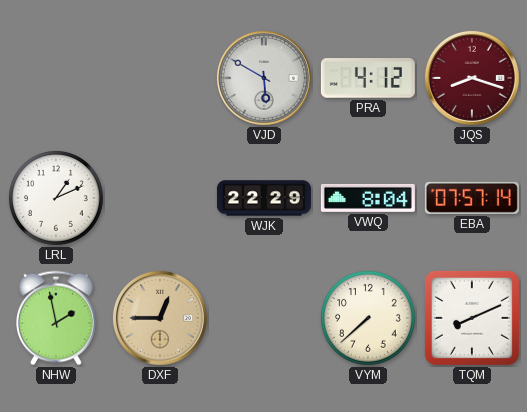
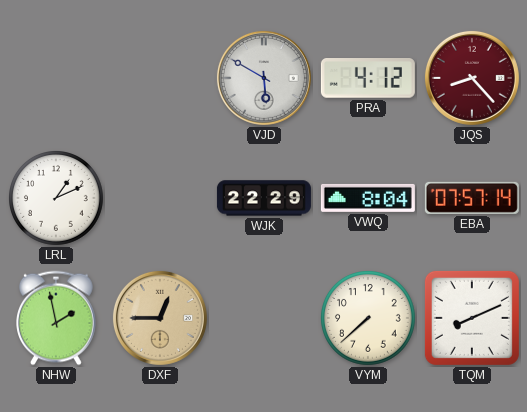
JQS: 8:18 -> 8:23
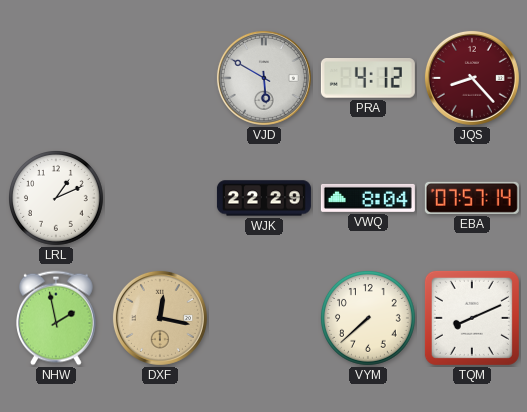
DXF: 12:45 -> 12:17
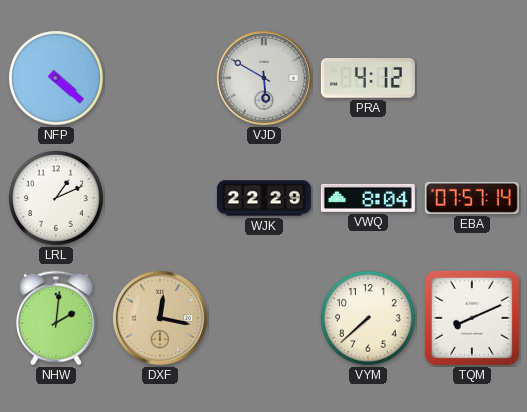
NFP: none -> 4:22
JQS: 8:23 -> none
NHW: 1:58 -> 2:01
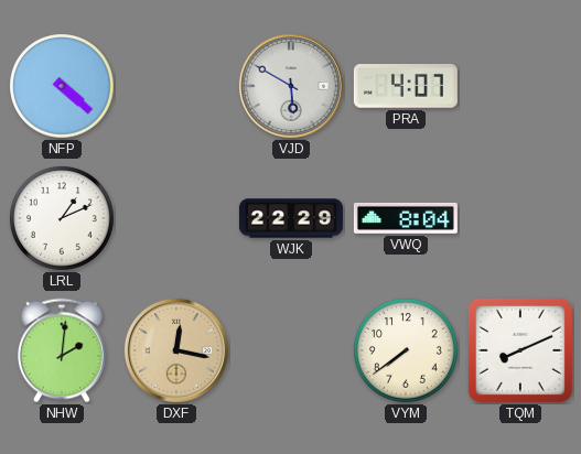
PRA: 4:12 -> 4:07
EBA: 07:57 -> none
VYM: 7:38 -> 7:39
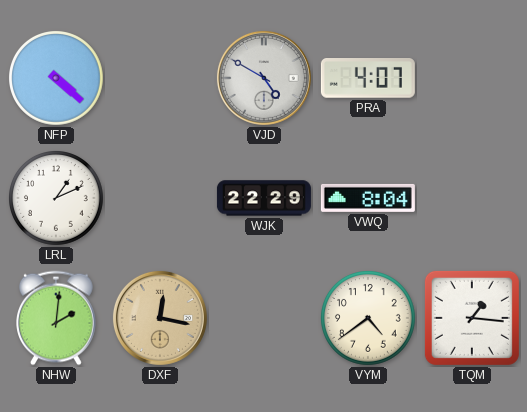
VJD: 5:50 -> 4:50
VYM: 7:39 -> 4:39
TQM: 8:11 -> 1:16
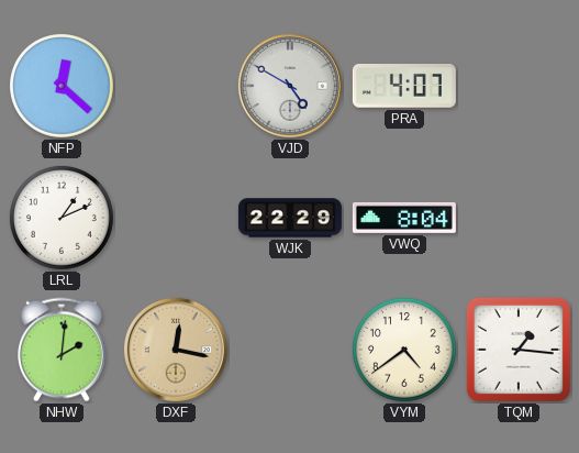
NFP: 4:22 -> 12:22
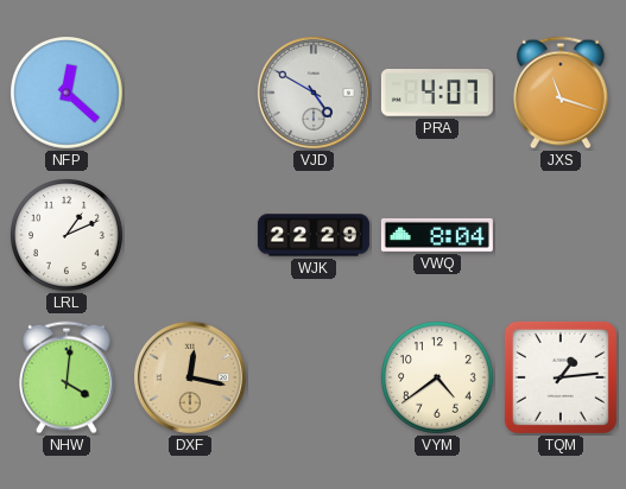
JXS: none -> 11:18
NHW: 2:01 -> 4:01
TQM: 1:16 -> 1:14
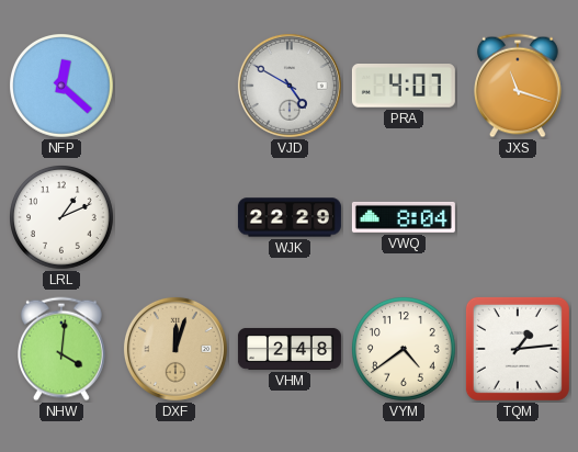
DXF: 12:17 -> 12:03
VHM: none -> 2:48
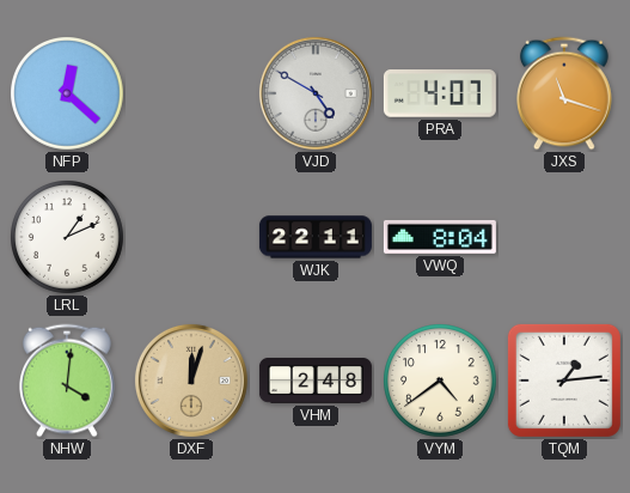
WJK: 22:29 -> 22:11
